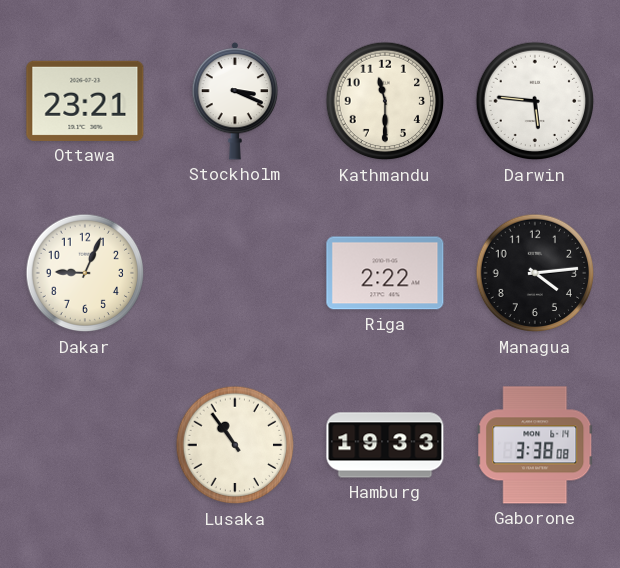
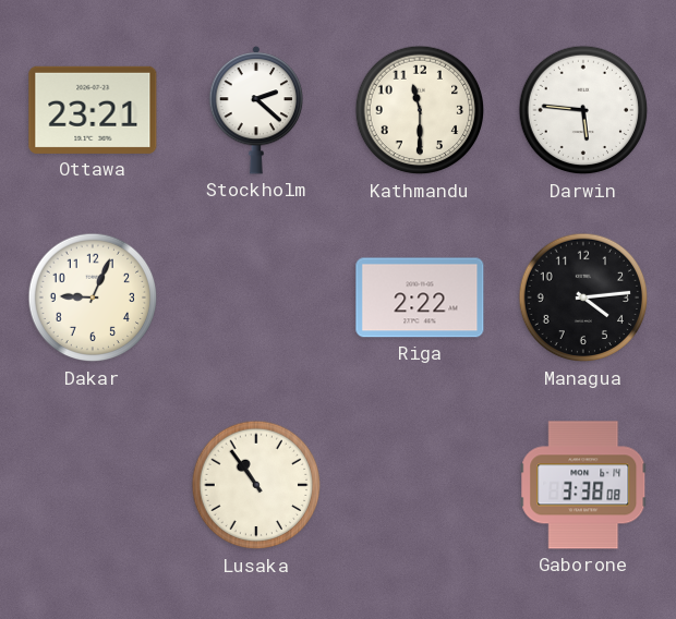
Stockholm: 3:19 -> 2:22
Hamburg: 19:33 -> none
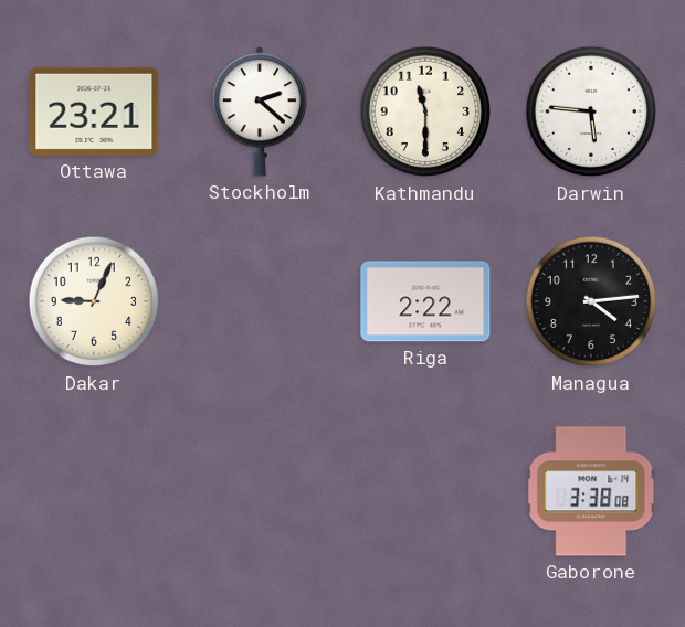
Lusaka: 10:54 -> none
